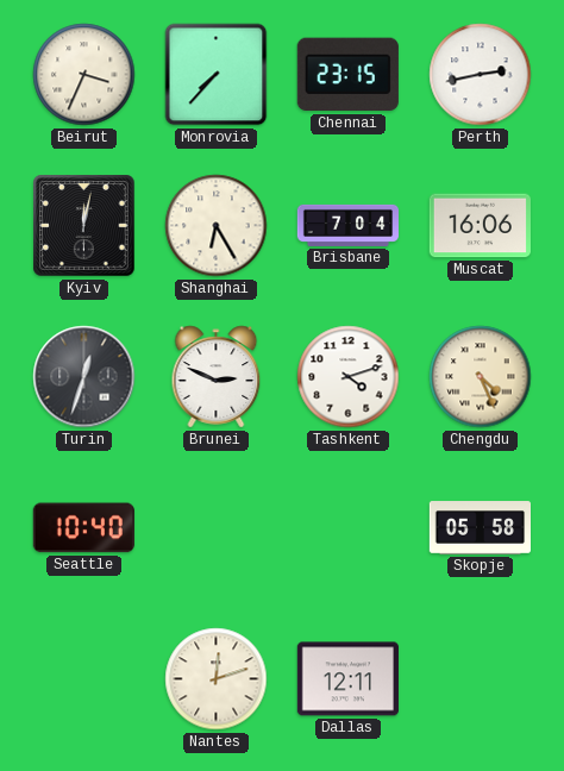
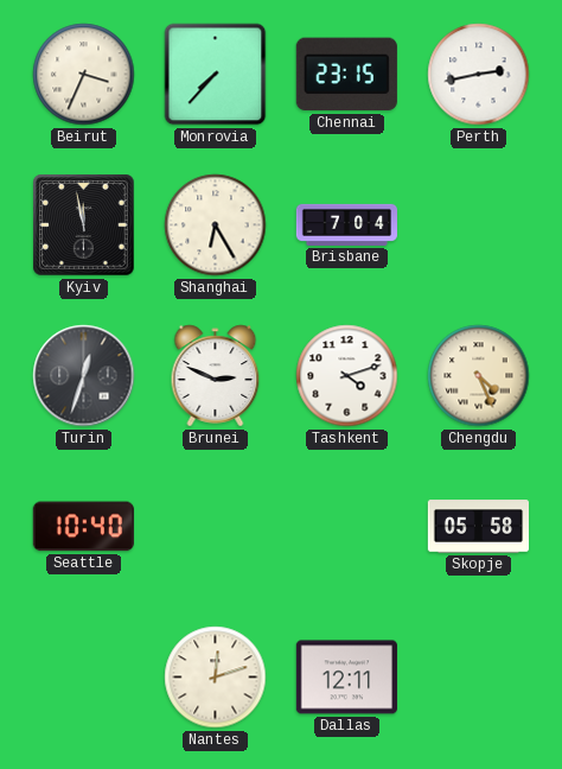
Kyiv: 12:02 -> 11:58
Muscat: 16:06 -> none
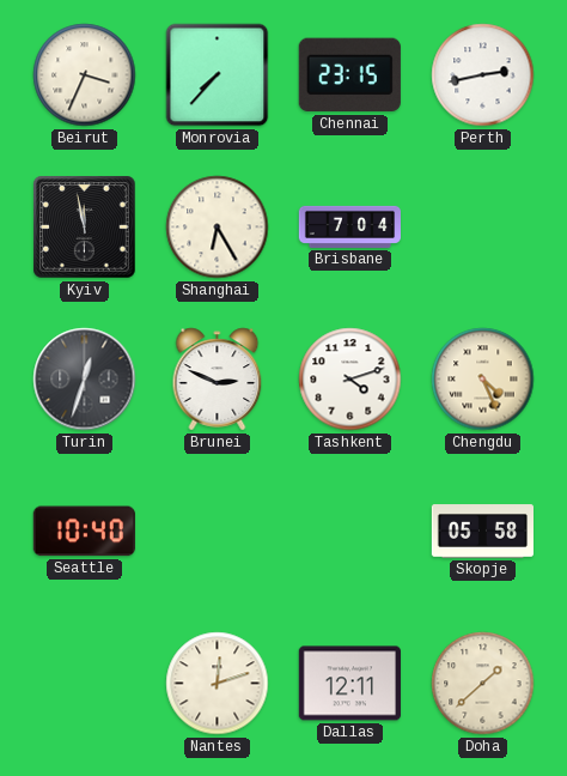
Doha: none -> 1:38
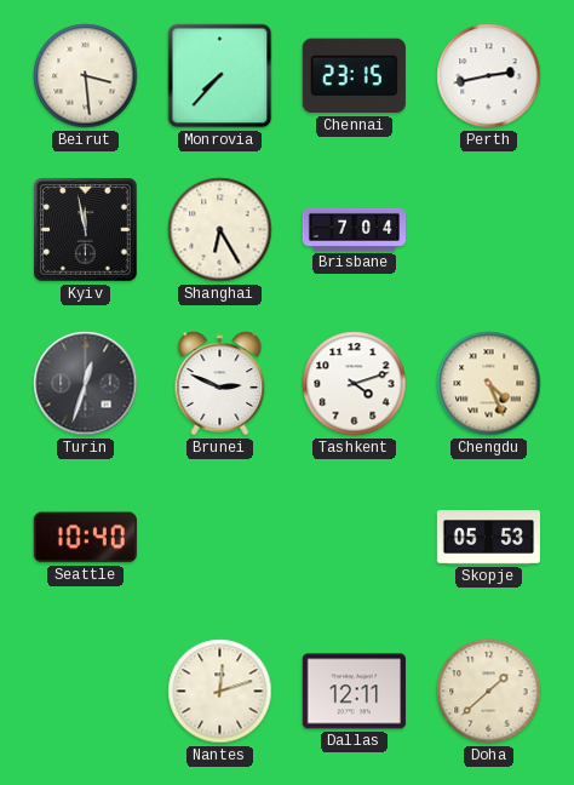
Beirut: 3:34 -> 3:29
Skopje: 05:58 -> 05:53
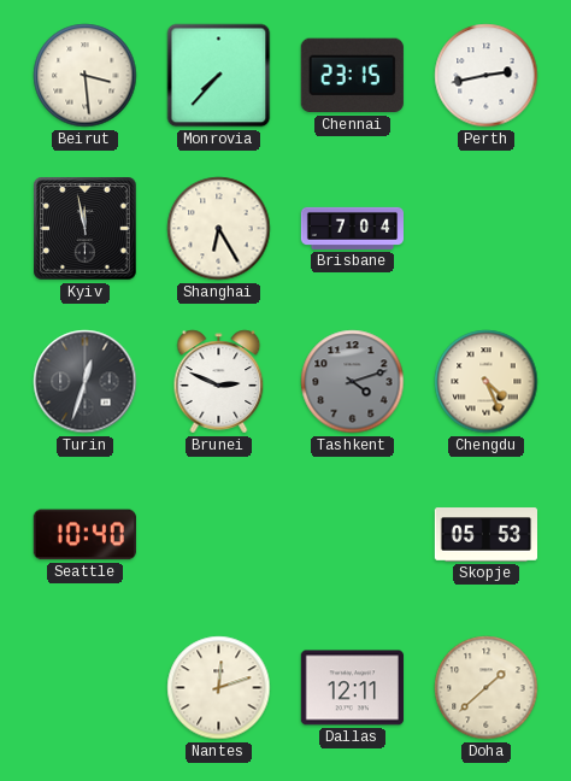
Tashkent dial: white -> grey
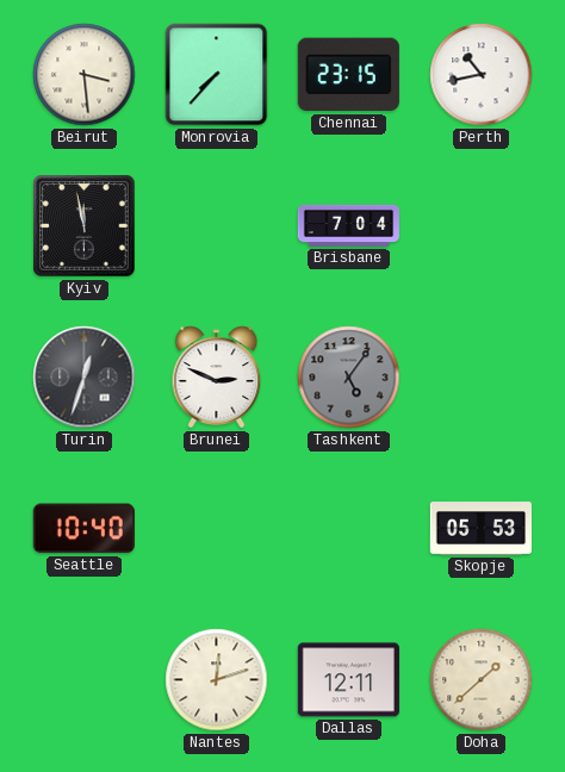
Perth: 2:43 -> 10:43
Shanghai: 6:25 -> none
Tashkent: 4:12 -> 5:06
Chengdu: 4:26 -> none
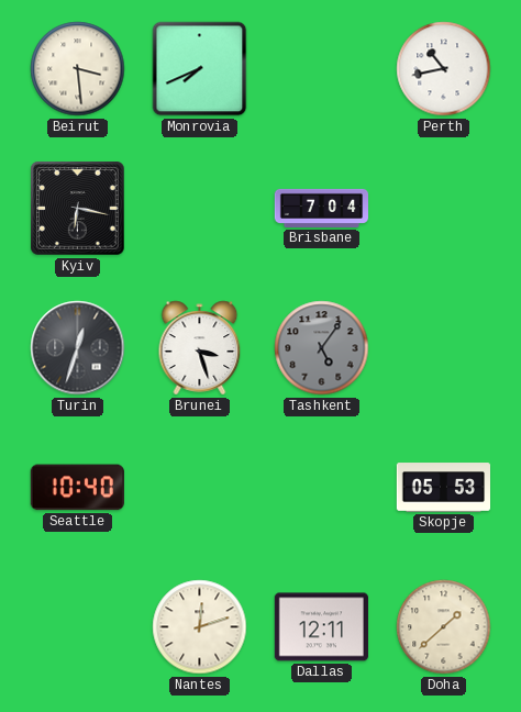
Monrovia: 7:37 -> 7:41
Chennai: 23:15 -> none
Kyiv: 11:58 -> 6:17
Brunei: 2:49 -> 3:27
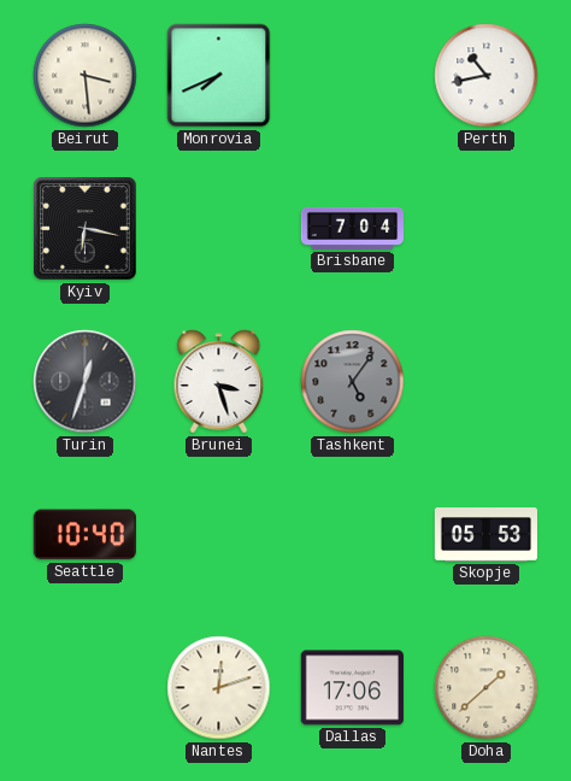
Dallas: 12:11 -> 17:06
